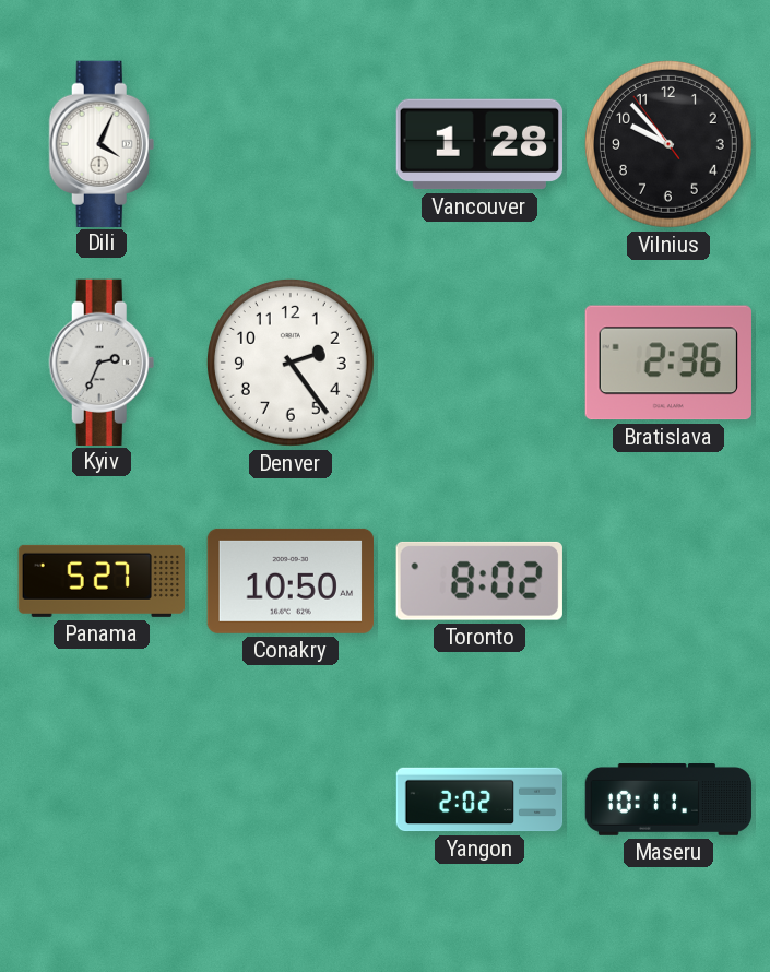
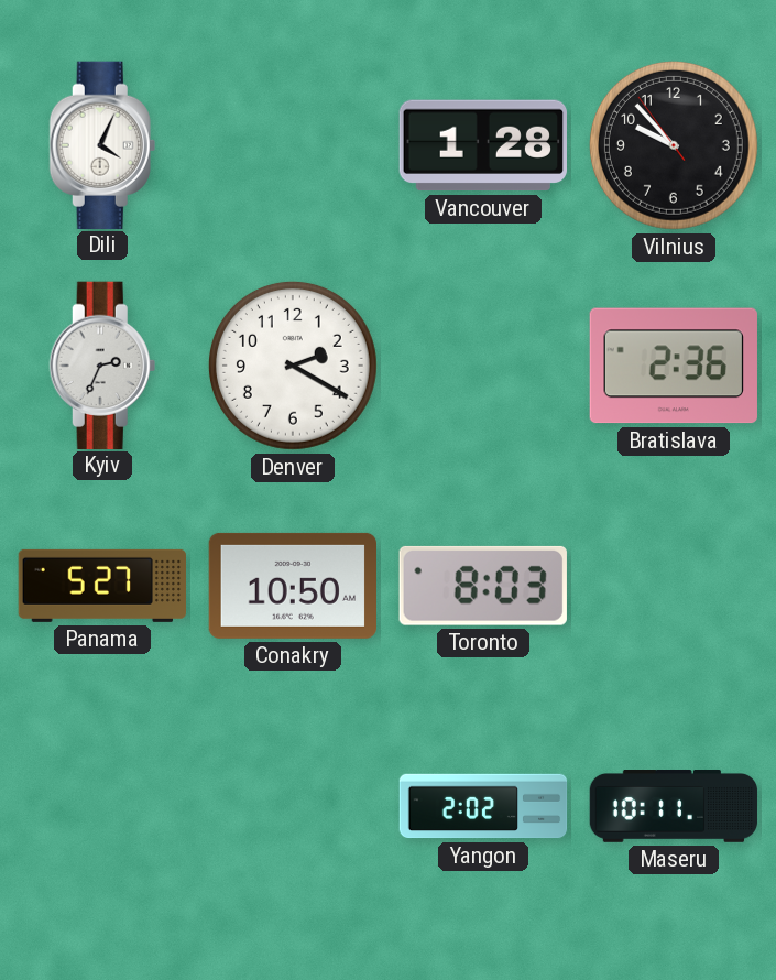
Denver: 2:24 -> 2:20
Toronto: 8:02 -> 8:03
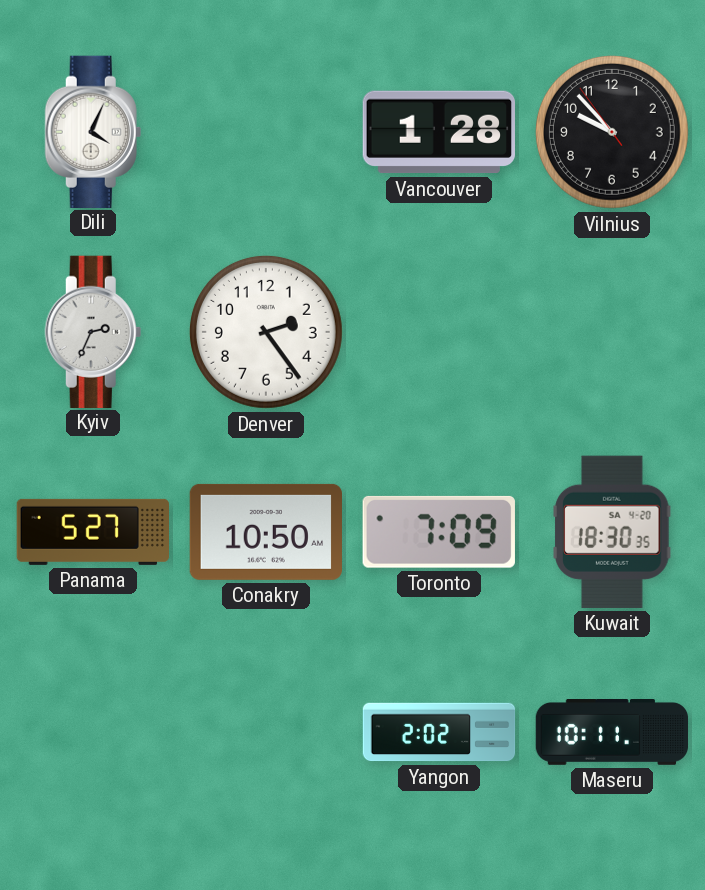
Denver: 2:20 -> 2:24
Bratislava: 2:36 -> none
Toronto: 8:03 -> 7:09
Kuwait: none -> 18:30
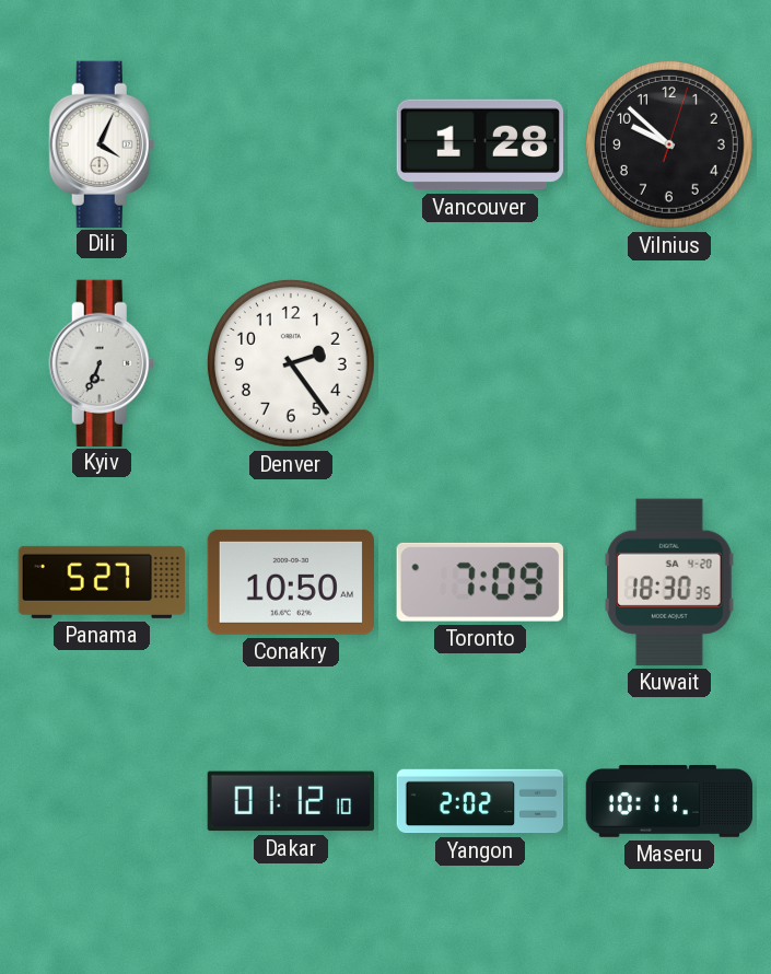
Vilnius: 9:52:54 -> 9:52:03
Kyiv: 2:34 -> 6:34
Dakar: none -> 01:12
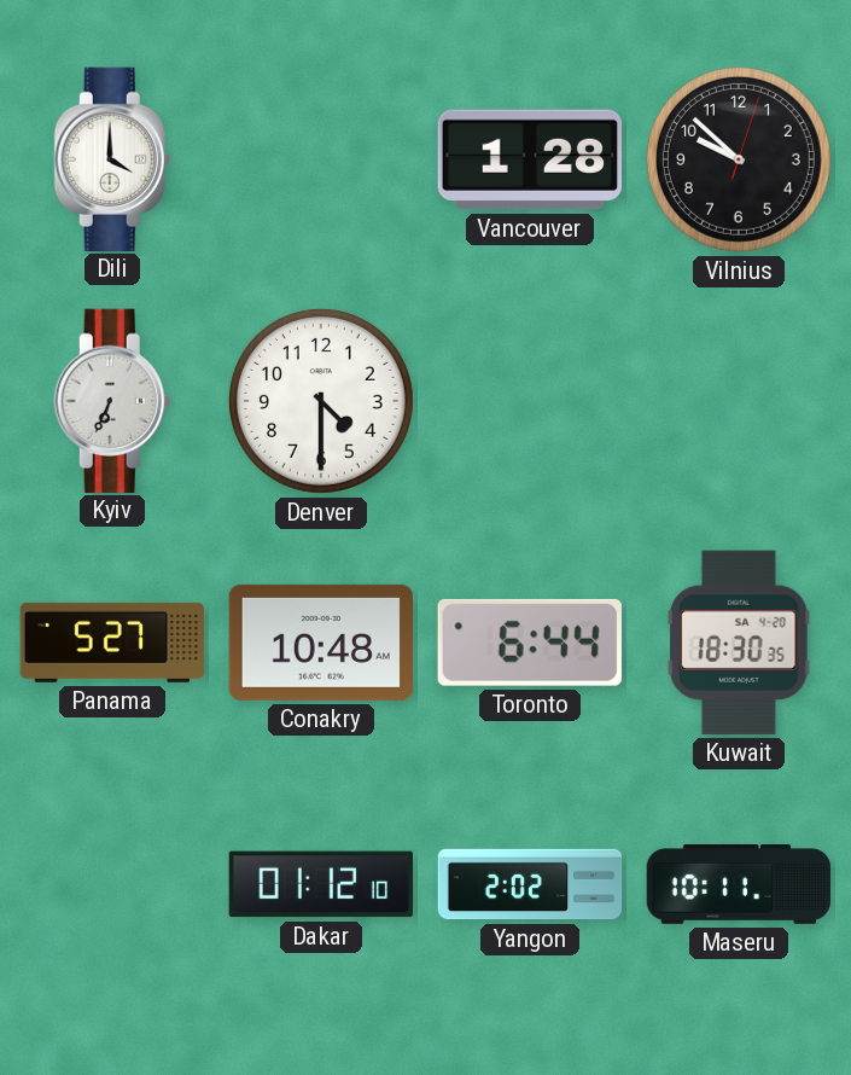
Dili: 4:04 -> 4:00
Denver: 2:24 -> 4:30
Conakry: 10:50 -> 10:48
Toronto: 7:09 -> 6:44
